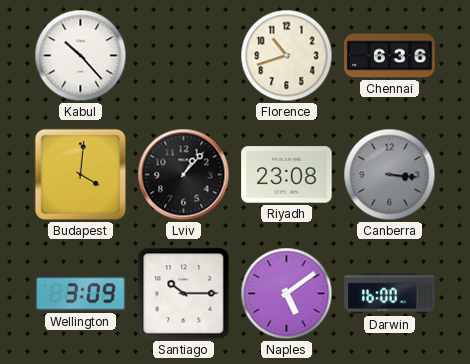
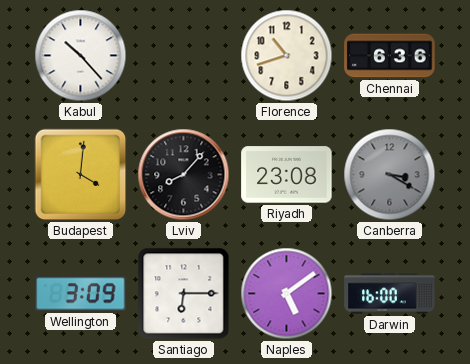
Lviv: 1:07 -> 8:07
Canberra: 3:16 -> 3:20
Santiago: 10:15 -> 6:15
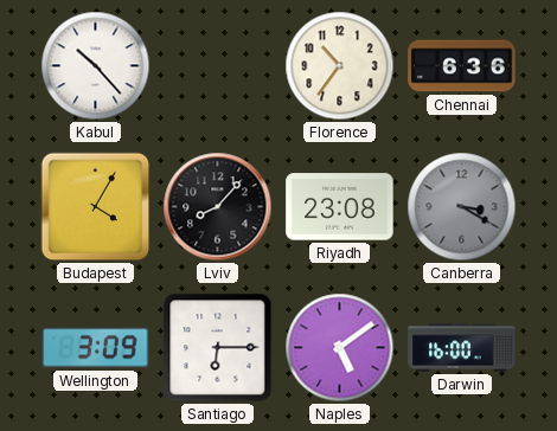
Florence: 10:42 -> 10:36
Budapest: 4:01 -> 4:05
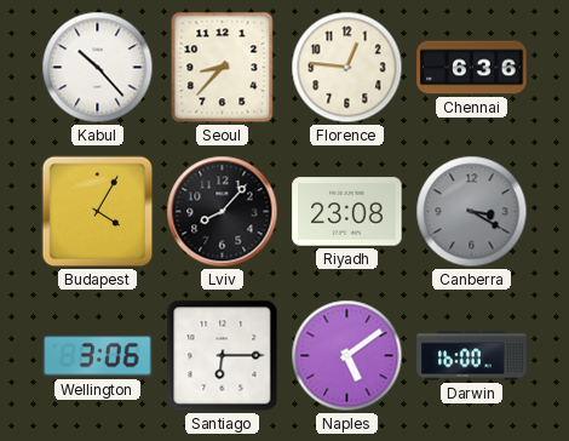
Seoul: none -> 8:37
Florence: 10:36 -> 12:46
Wellington: 3:09 -> 3:06
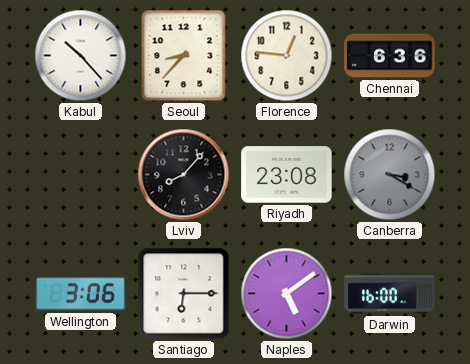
Budapest: 4:05 -> none
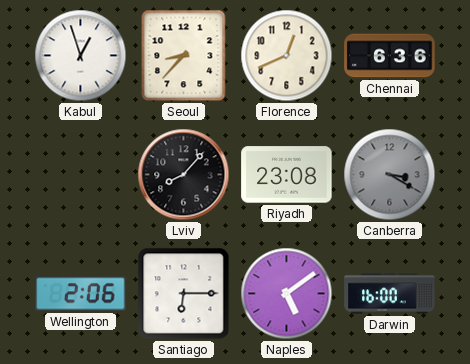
Kabul: 10:23 -> 12:57
Florence: 12:46 -> 12:41
Wellington: 3:06 -> 2:06
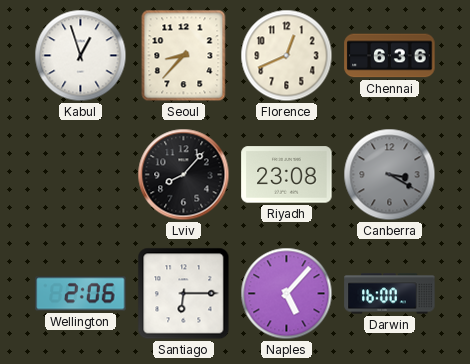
Naples: 5:09 -> 5:07
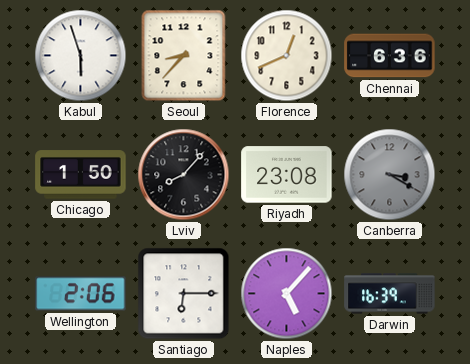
Kabul: 12:57 -> 5:57
Chicago: none -> 1:50
Darwin: 16:00 -> 16:39
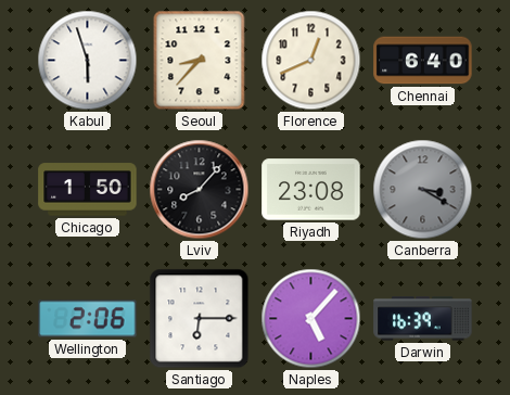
Chennai: 6:36 -> 6:40
